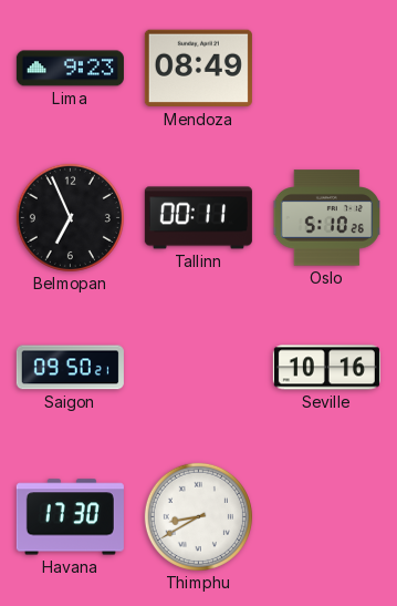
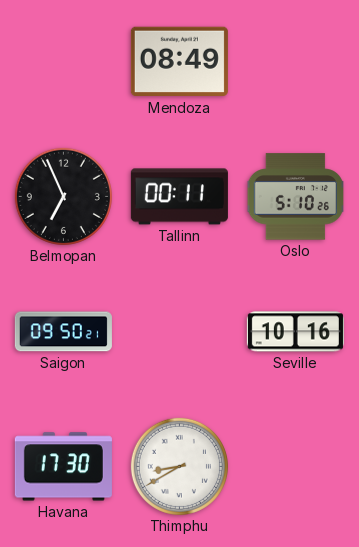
Lima: 9:23 -> none
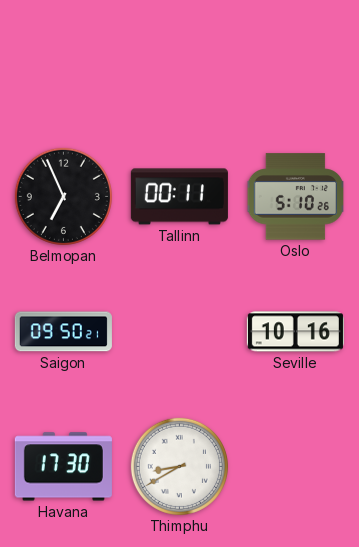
Mendoza: 08:49 -> none
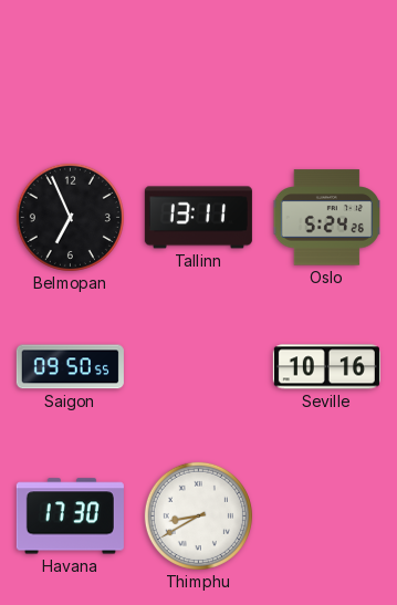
Tallinn: 00:11 -> 13:11
Oslo: 5:10 -> 5:24
Saigon: 09:50:21 -> 09:50:55
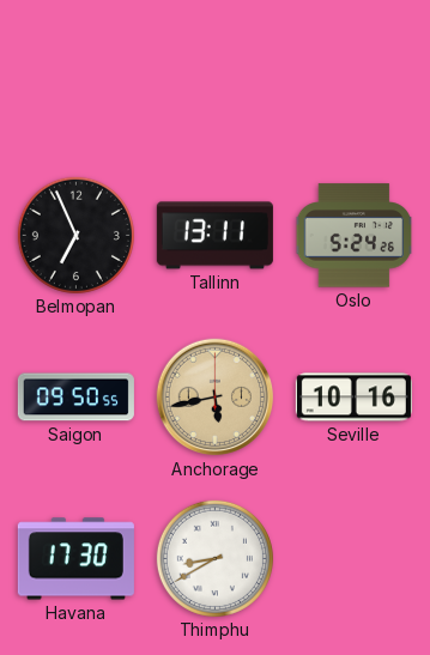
Anchorage: none -> 5:43
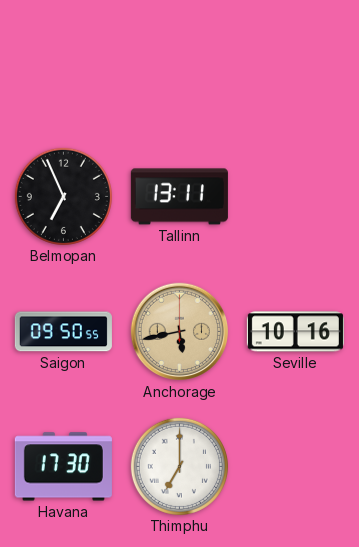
Oslo: 5:24 -> none
Thimphu: 8:40 -> 7:00
